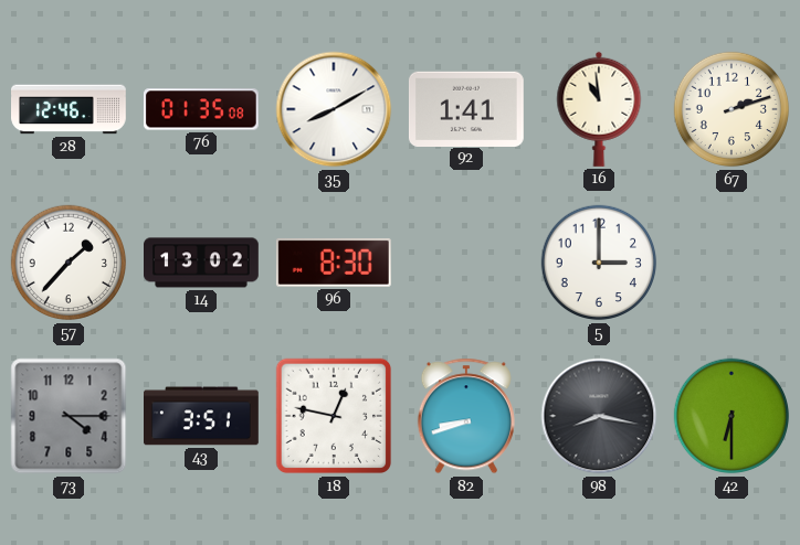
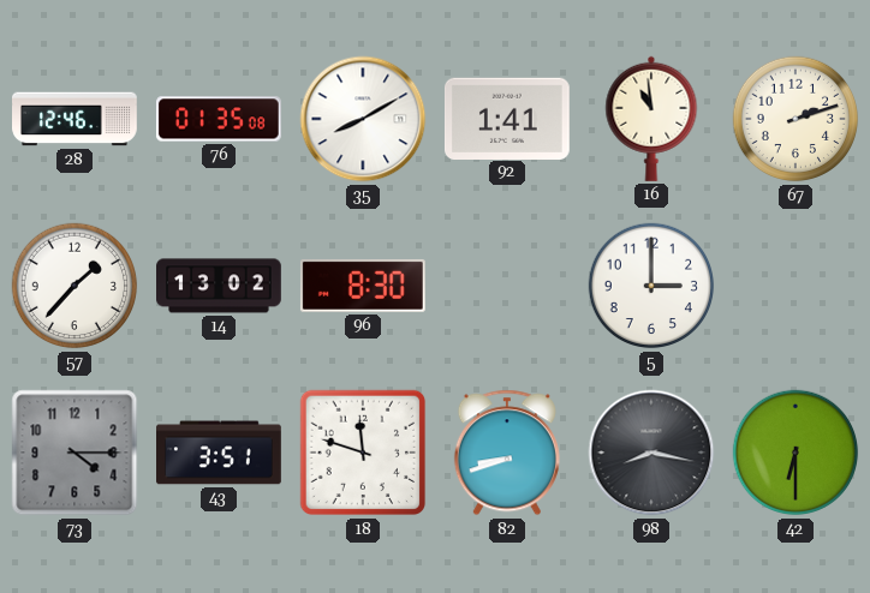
18: 12:47 -> 11:48
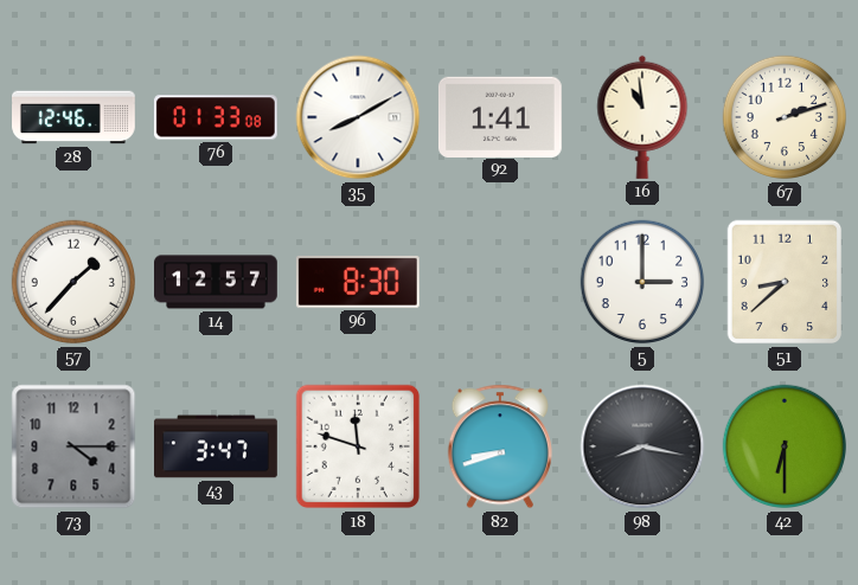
76: 01:35 -> 01:33
14: 13:02 -> 12:57
51: none -> 8:38
43: 3:51 -> 3:47
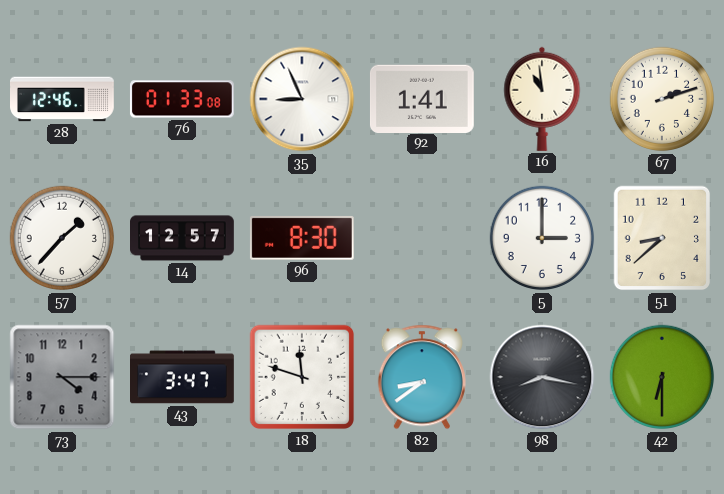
35: 8:10 -> 8:56
82: 8:42 -> 8:39
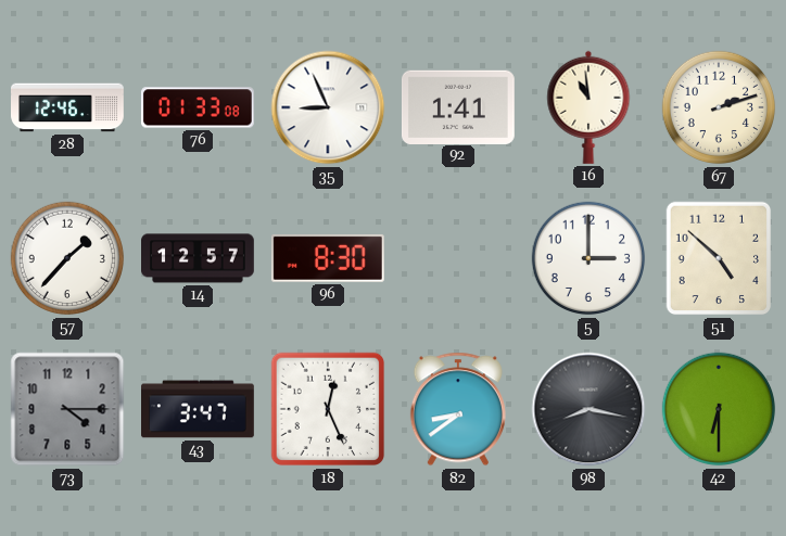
51: 8:38 -> 4:52
18: 11:48 -> 12:26
